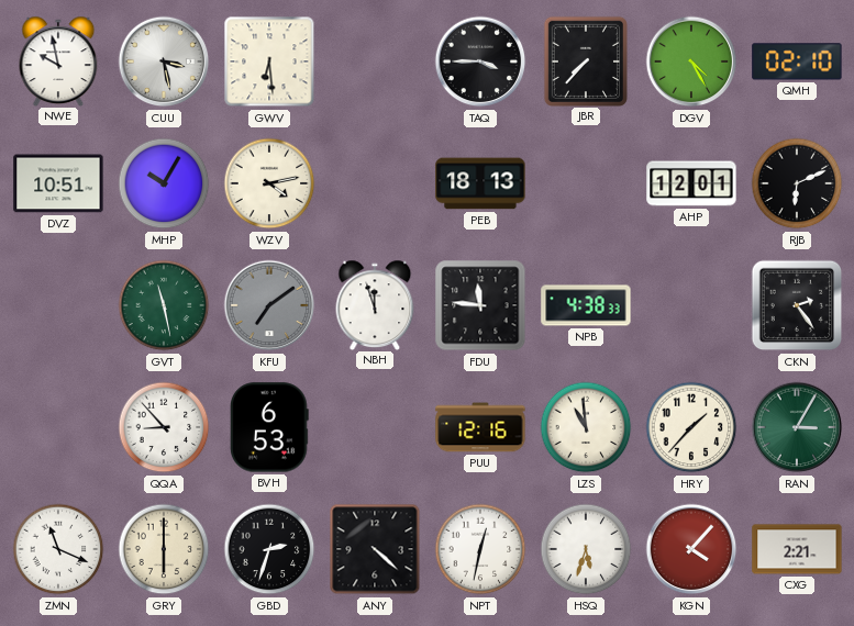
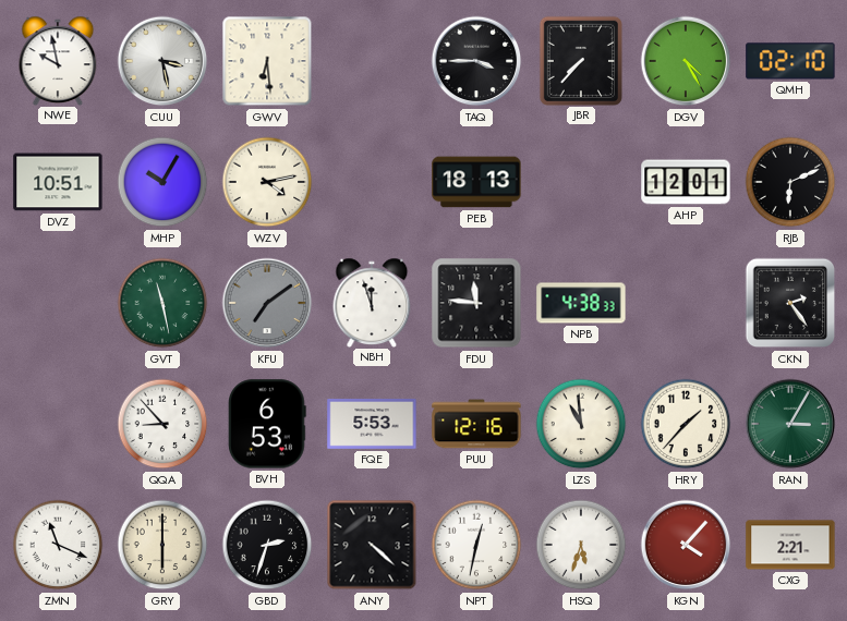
FQE: none -> 5:53
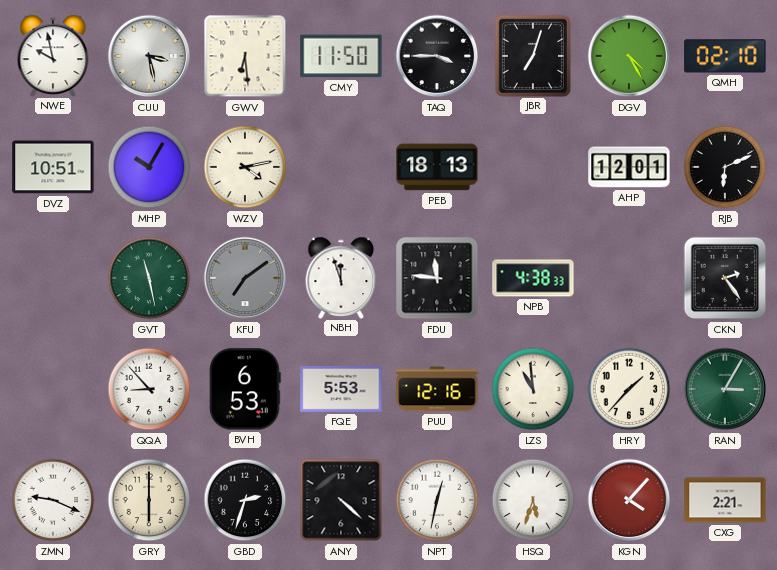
CMY: none -> 11:50
JBR: 7:37 -> 7:03
ZMN: 11:19 -> 9:19
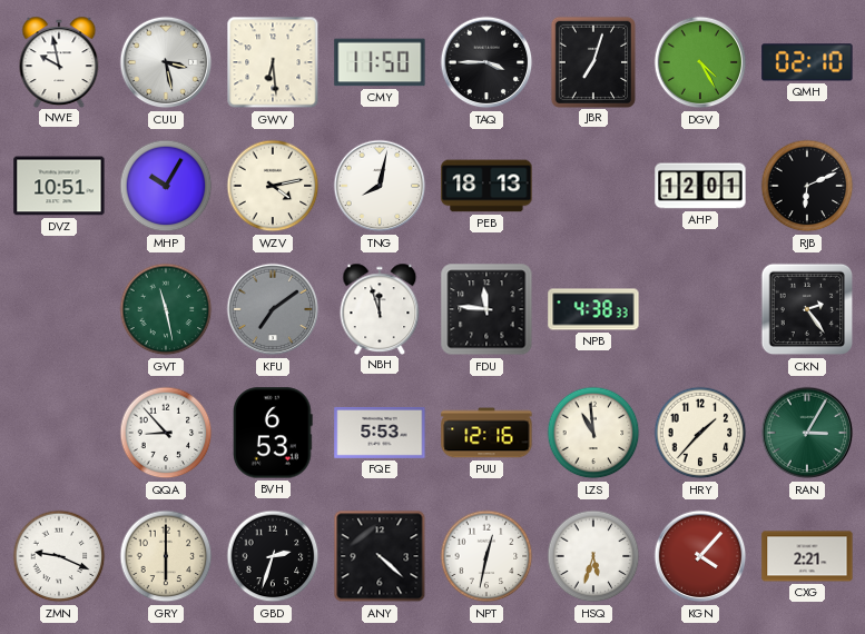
TNG: none -> 8:02
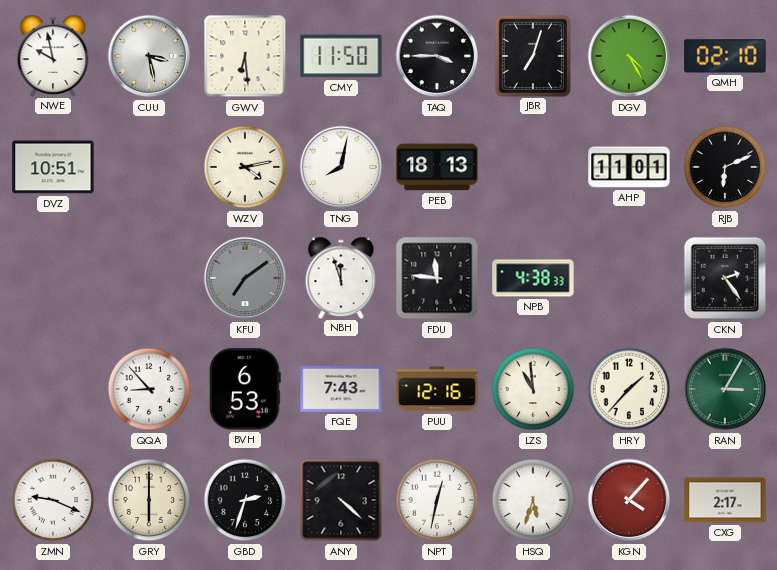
MHP: 10:05 -> none
AHP: 12:01 -> 11:01
GVT: 11:28 -> none
FQE: 5:53 -> 7:43
CXG: 2:21 -> 2:17
